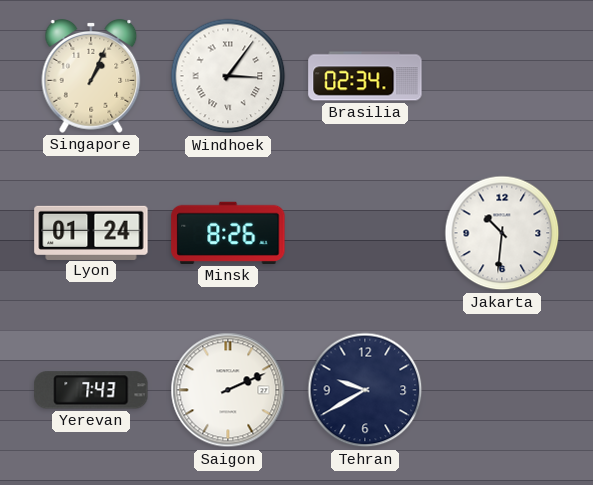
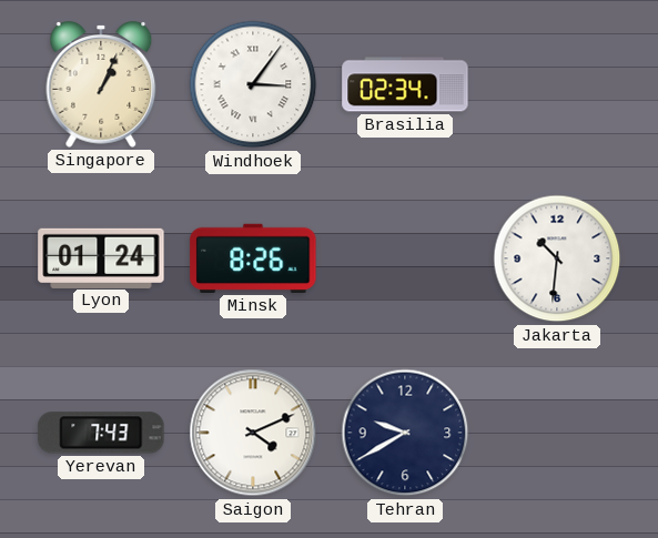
Saigon: 2:11 -> 4:11
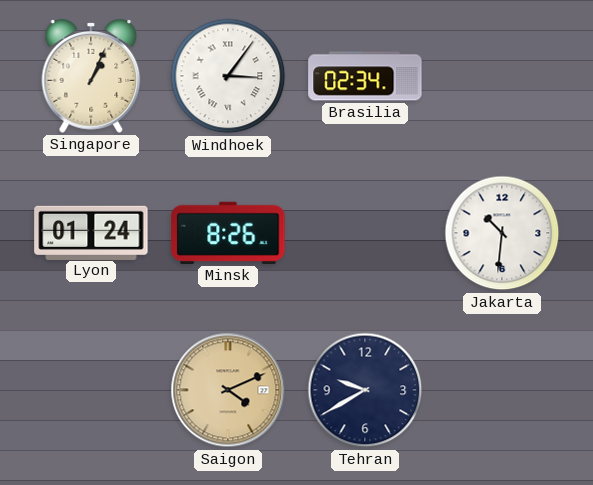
Yerevan: 7:43 -> none
Saigon dial: white -> champagne
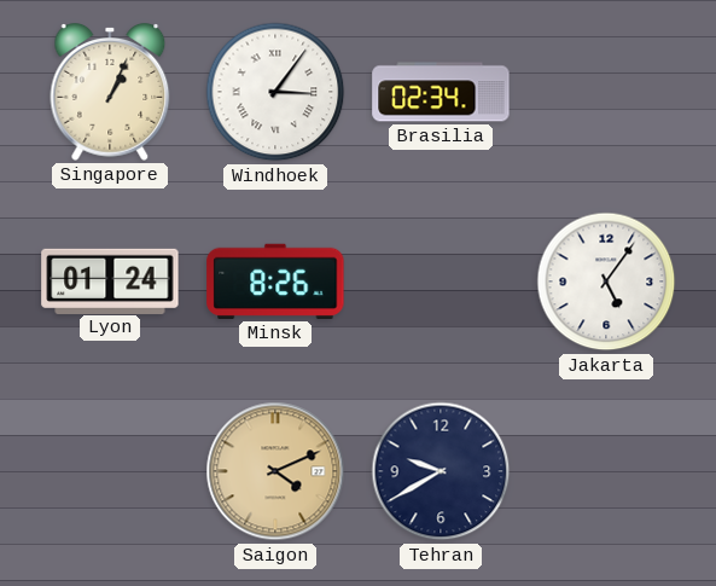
Jakarta: 10:31 -> 5:06
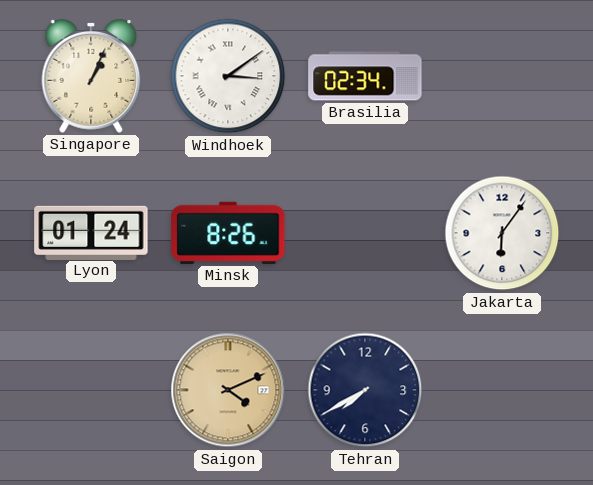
Windhoek: 3:06 -> 3:09
Jakarta: 5:06 -> 6:06
Tehran: 9:40 -> 7:40
